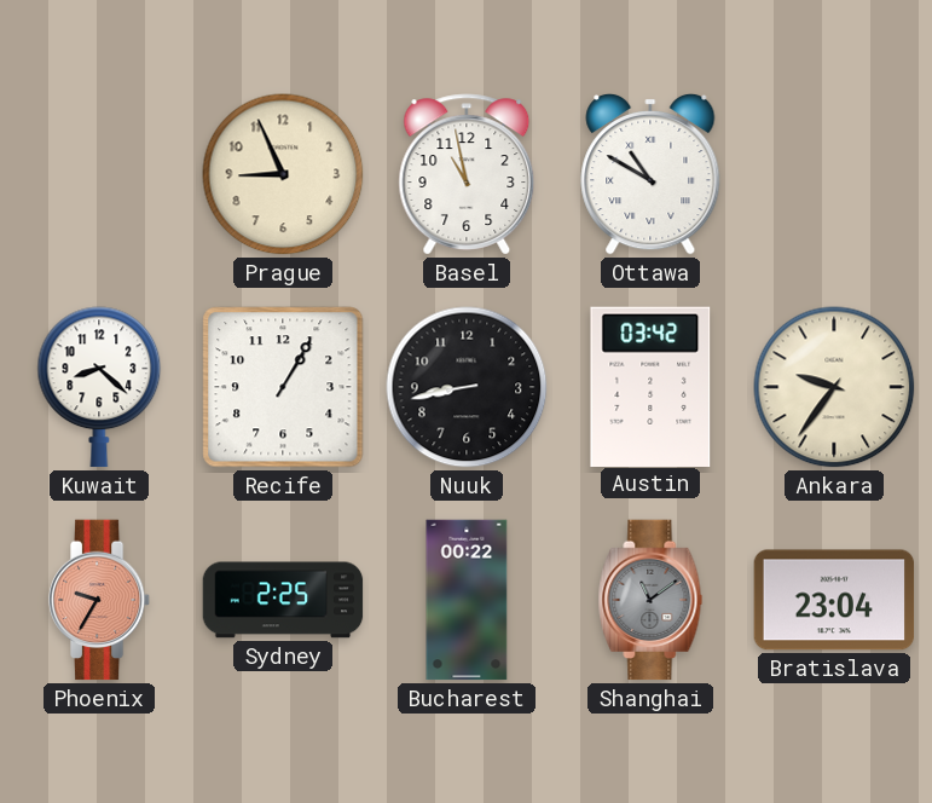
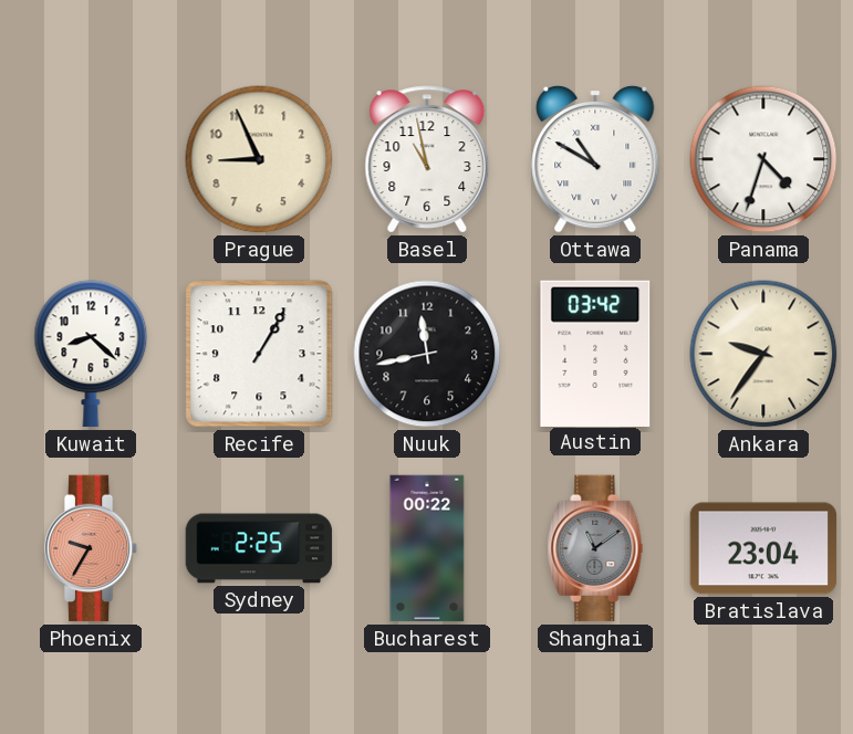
Panama: none -> 4:33
Nuuk: 8:43 -> 11:43
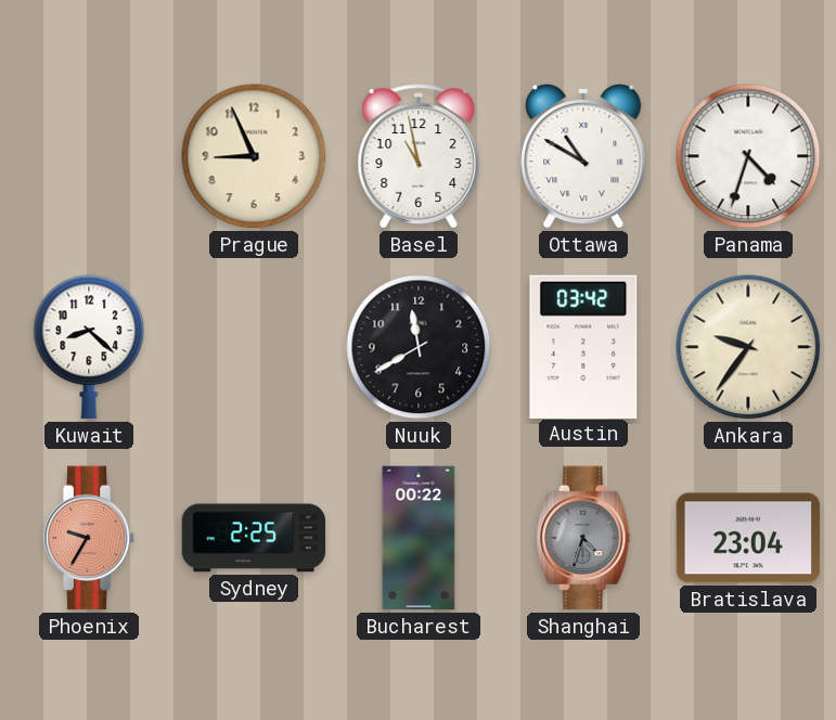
Recife: 1:05 -> none
Nuuk: 11:43 -> 11:40
Shanghai: 11:09 -> 4:33
